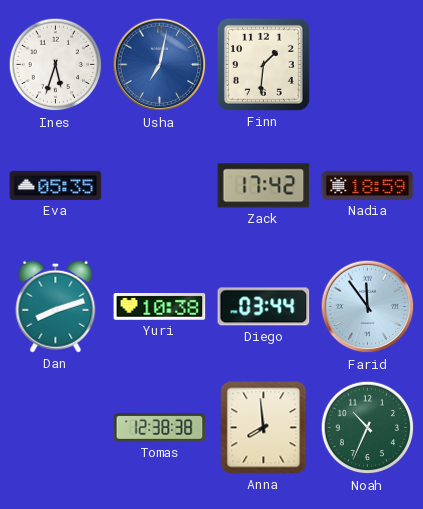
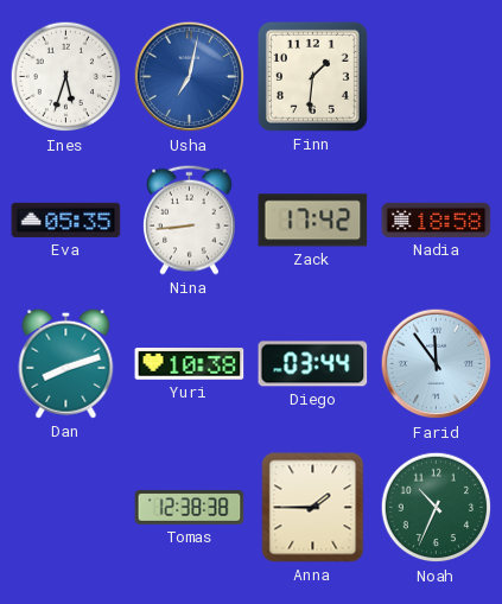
Nina: none -> 8:44
Nadia: 18:59 -> 18:58
Anna: 7:59 -> 1:45
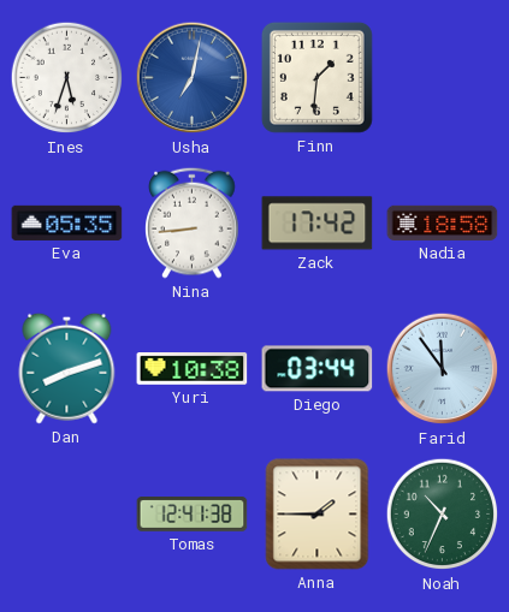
Tomas: 12:38 -> 12:41
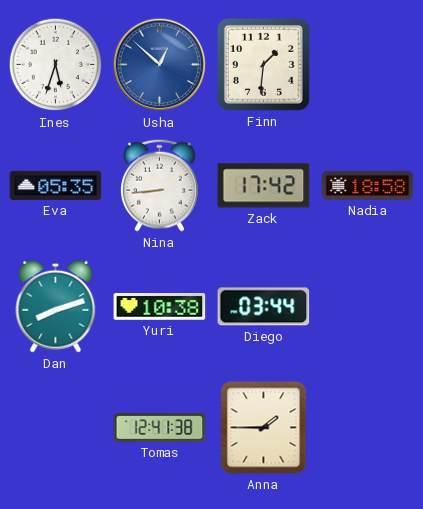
Usha: 7:02 -> 12:52
Farid: 11:54 -> none
Noah: 10:34 -> none
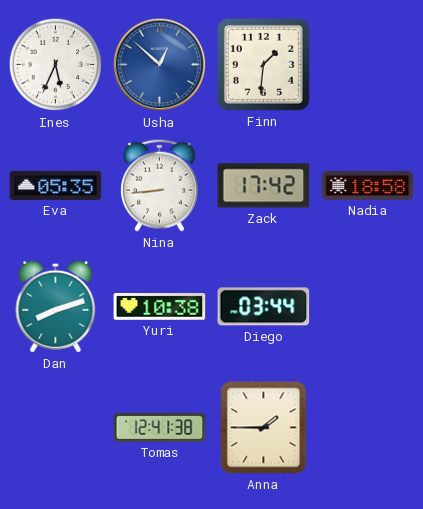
Ines: 5:33 -> 5:34
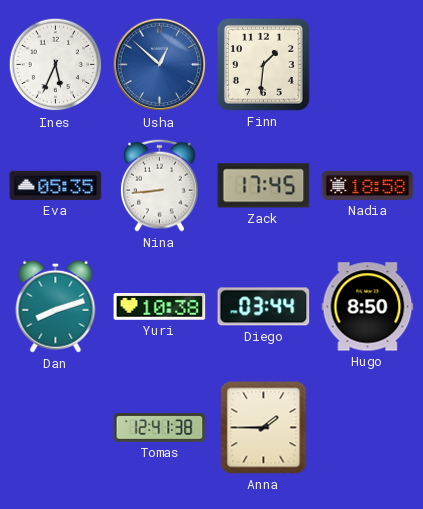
Zack: 17:42 -> 17:45
Hugo: none -> 8:50
